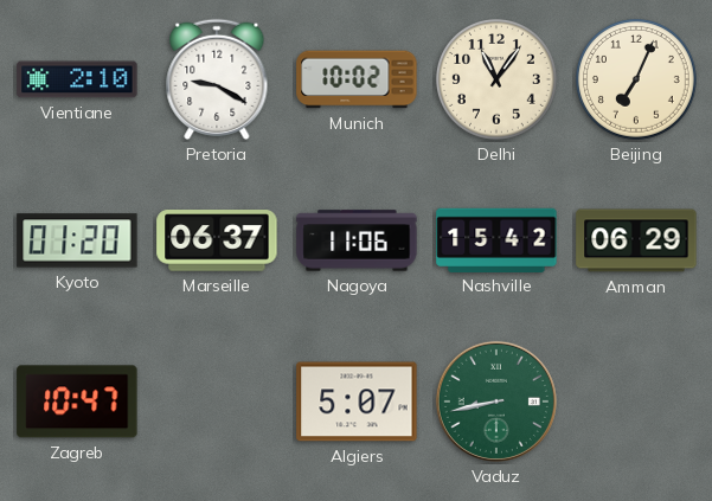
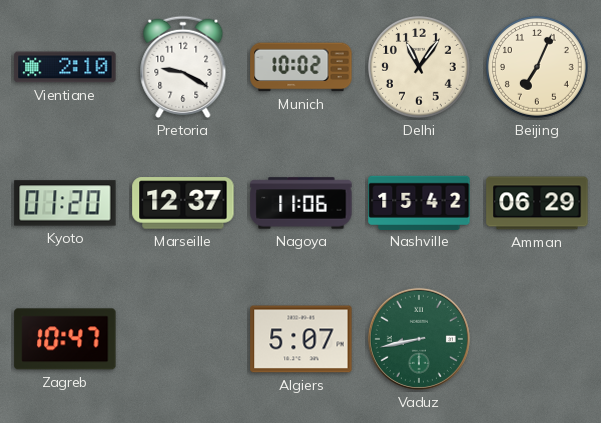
Marseille: 06:37 -> 12:37
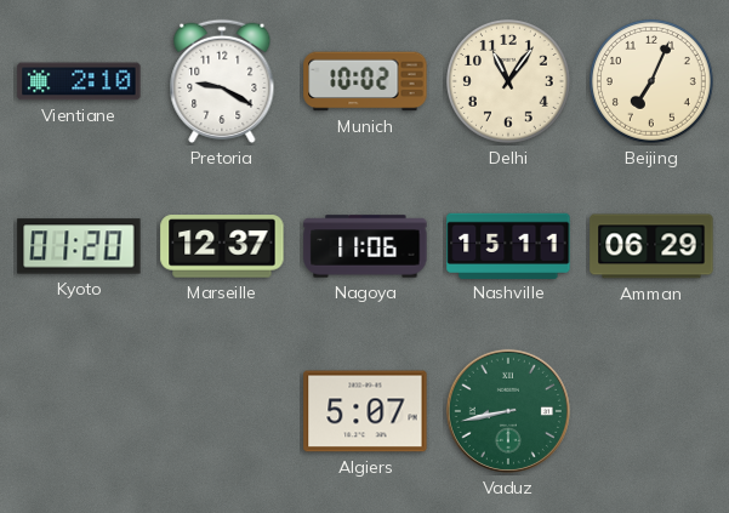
Nashville: 15:42 -> 15:11
Zagreb: 10:47 -> none
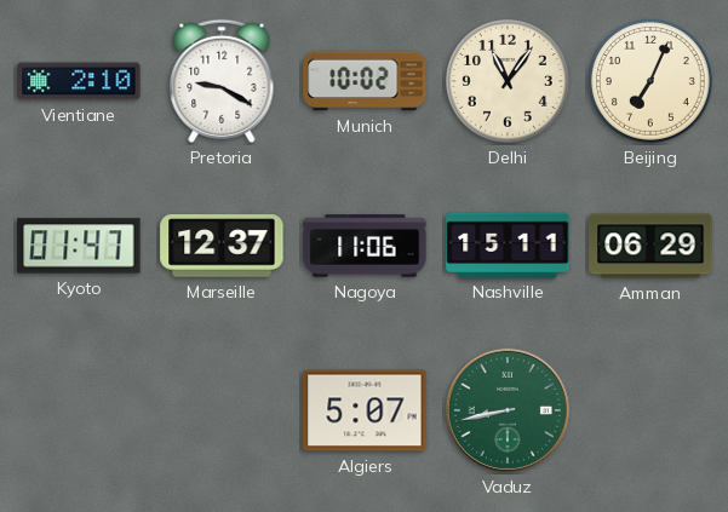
Kyoto: 01:20 -> 01:47
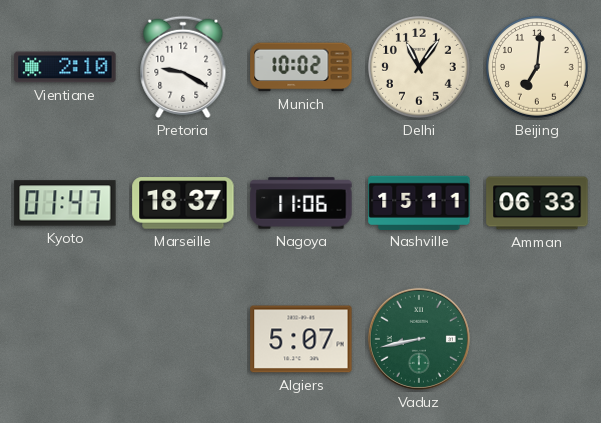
Beijing: 7:04 -> 7:01
Marseille: 12:37 -> 18:37
Amman: 06:29 -> 06:33
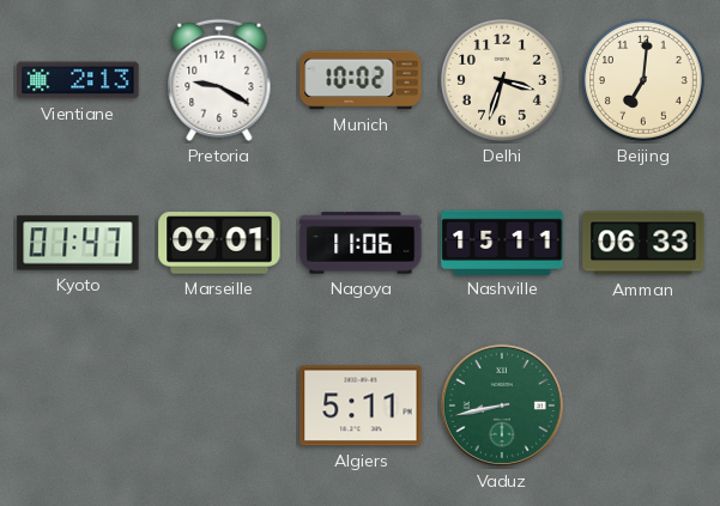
Vientiane: 2:10 -> 2:13
Delhi: 11:06 -> 3:33
Marseille: 18:37 -> 09:01
Algiers: 5:07 -> 5:11
